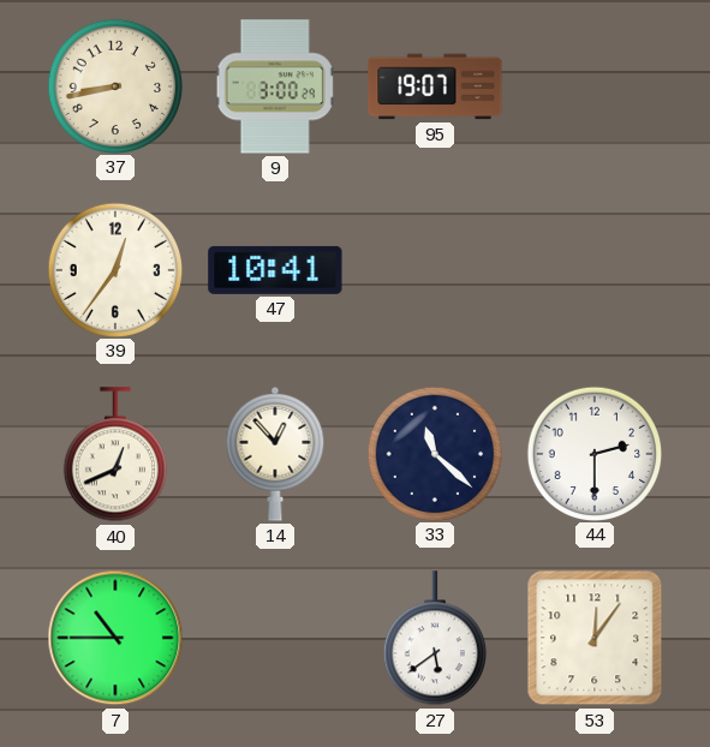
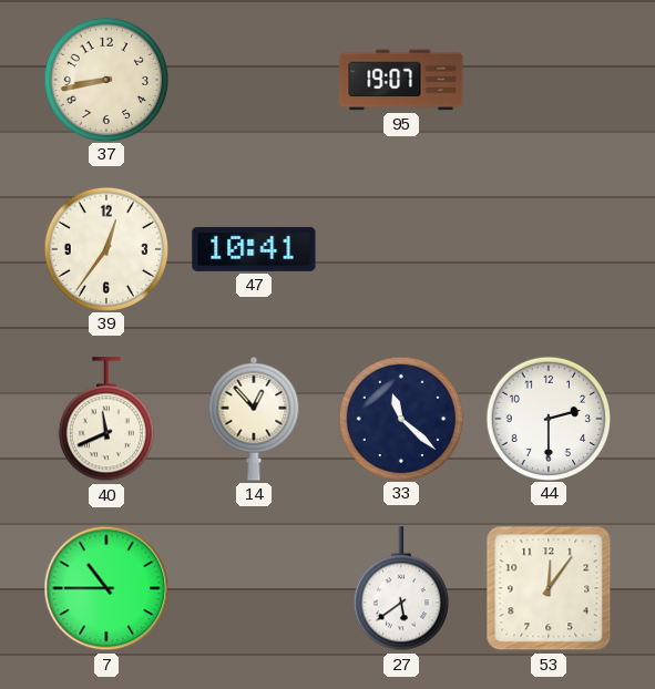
9: 3:00 -> none
40: 12:41 -> 11:41
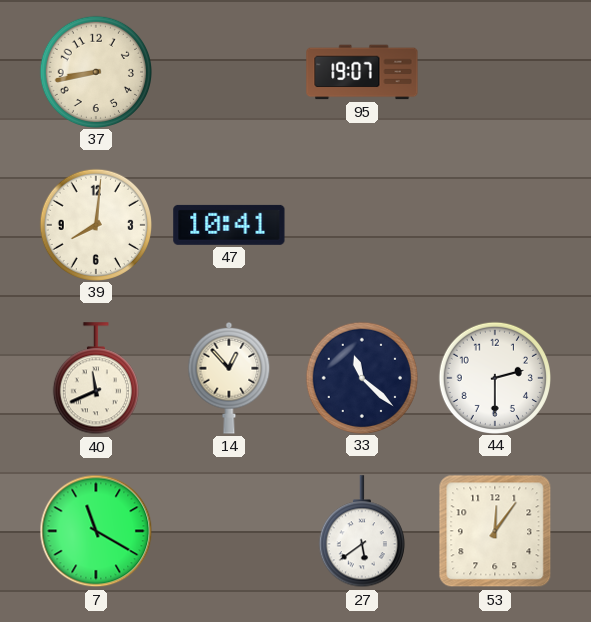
39: 12:36 -> 8:01
7: 10:45 -> 11:20
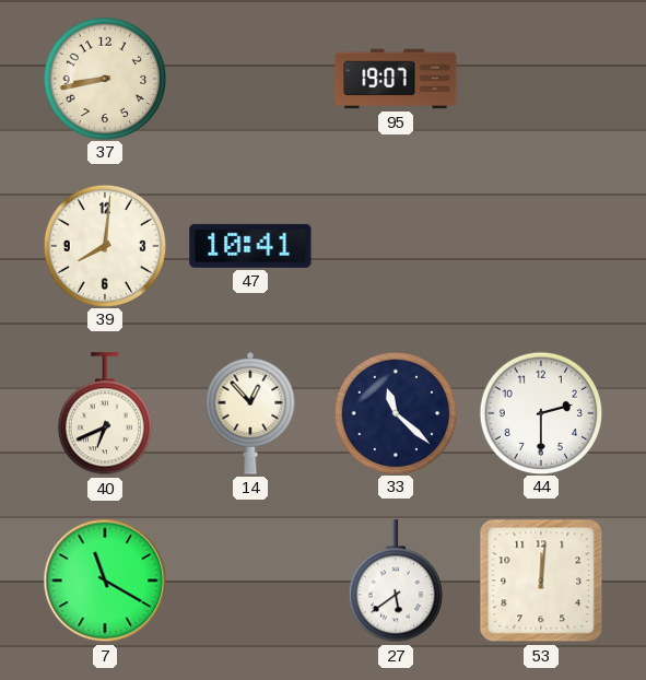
40: 11:41 -> 6:41
53: 12:06 -> 12:01
